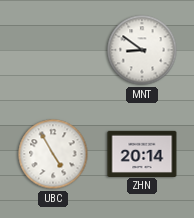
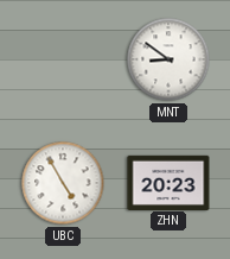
ZHN: 20:14 -> 20:23
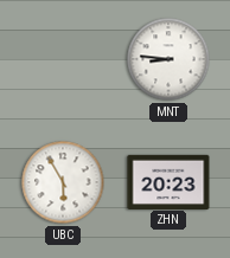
MNT: 8:51 -> 8:46
UBC: 4:55 -> 5:55
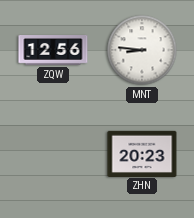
ZQW: none -> 12:56
UBC: 5:55 -> none
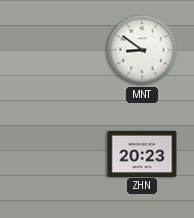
ZQW: 12:56 -> none
MNT: 8:46 -> 8:51
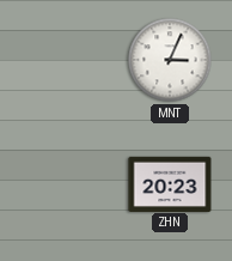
MNT: 8:51 -> 3:04
